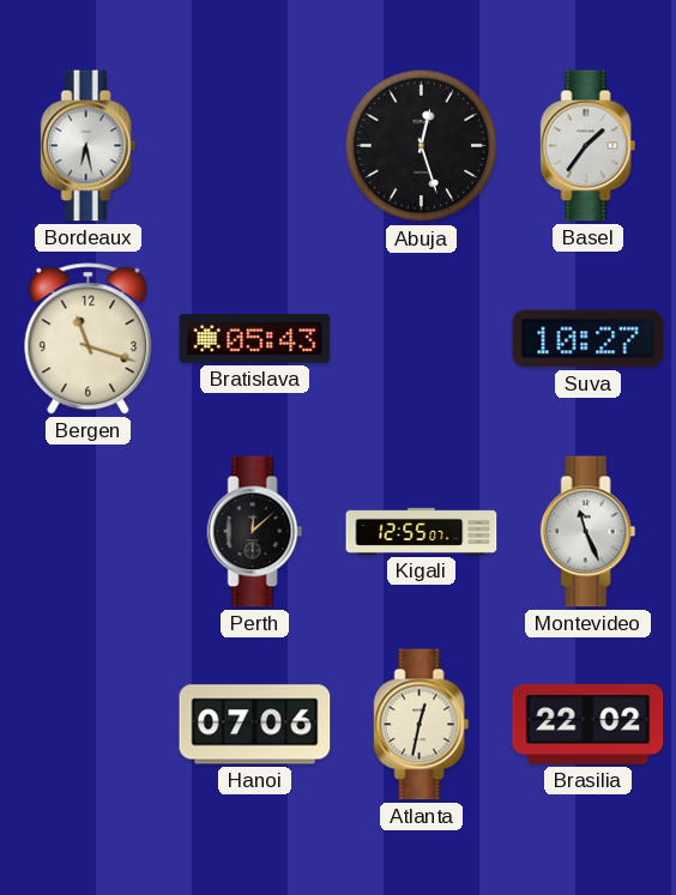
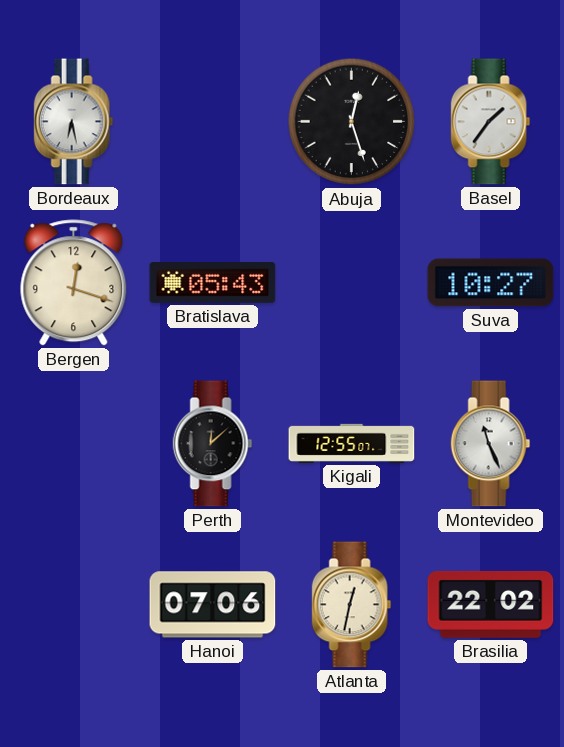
Bergen: 11:18 -> 12:18
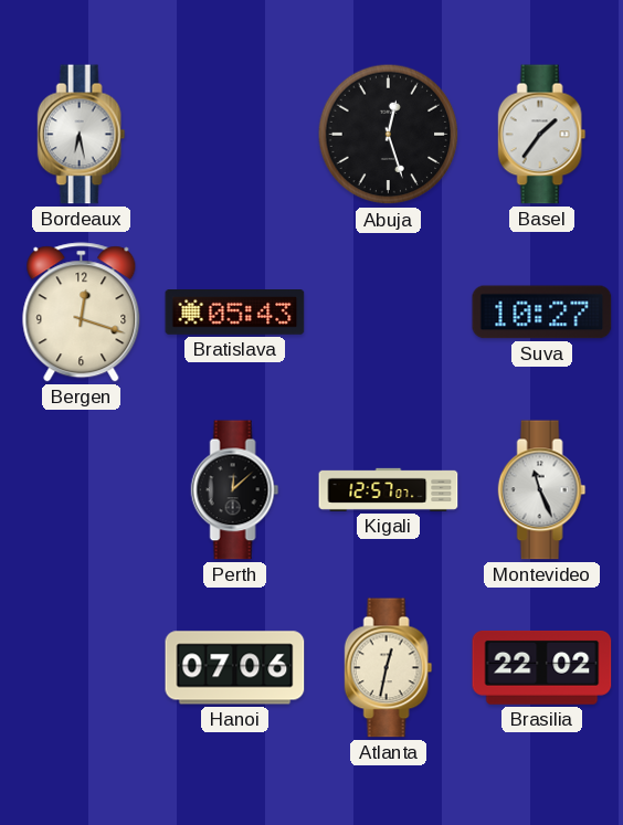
Kigali: 12:55 -> 12:57
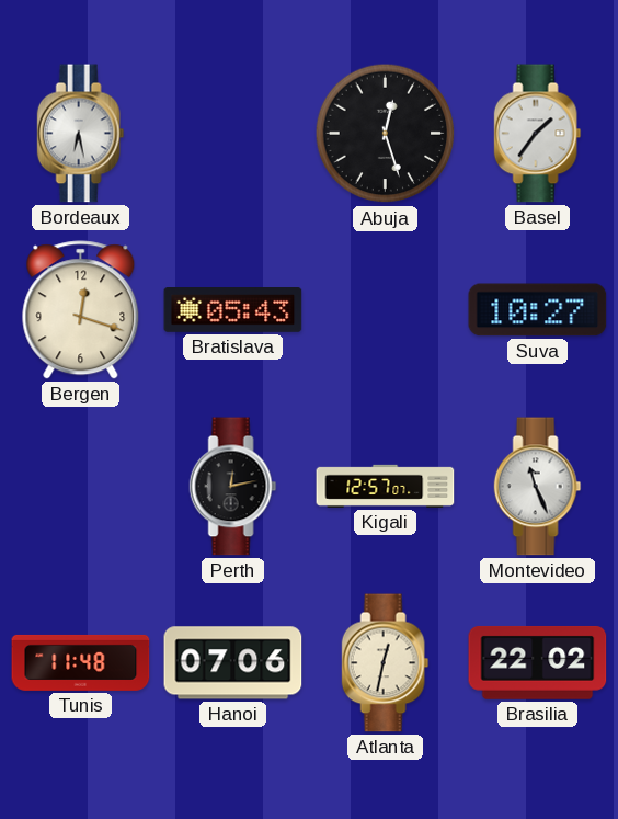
Perth: 12:08 -> 12:13
Tunis: none -> 11:48
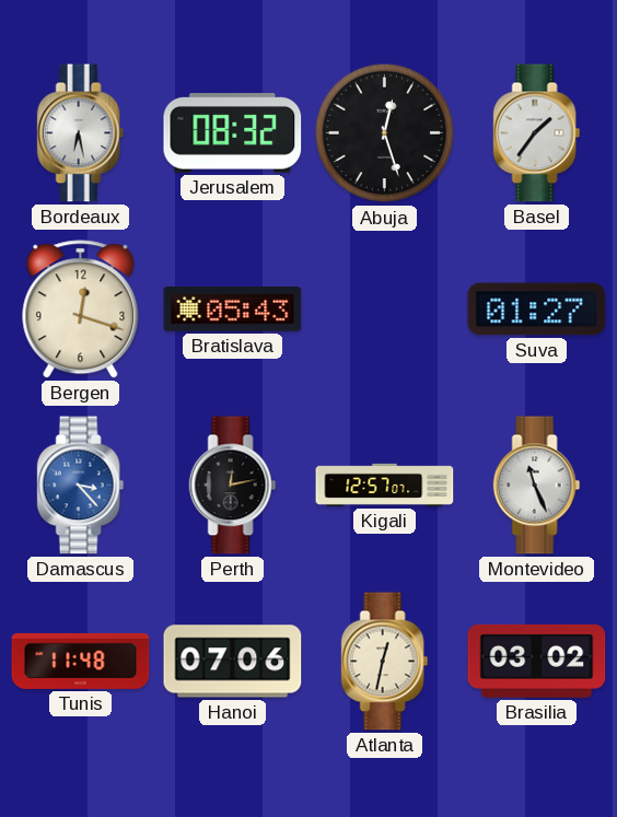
Jerusalem: none -> 08:32
Suva: 10:27 -> 01:27
Damascus: none -> 3:23
Brasilia: 22:02 -> 03:02
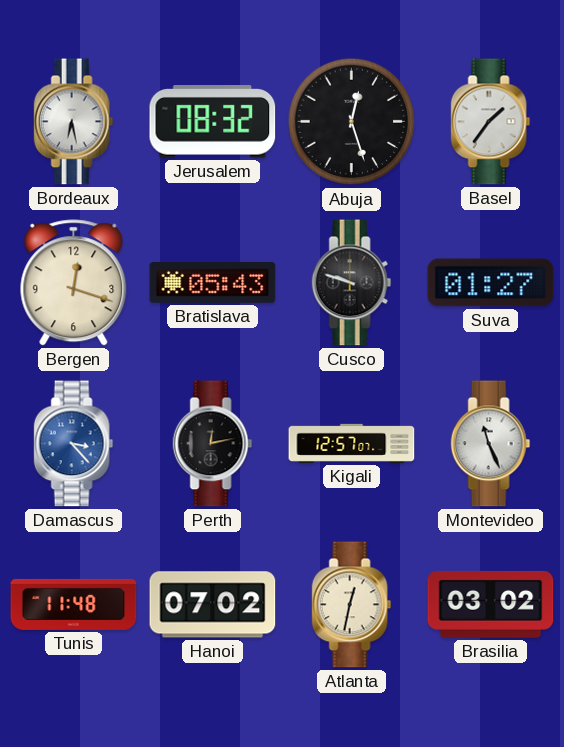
Cusco: none -> 9:48
Hanoi: 07:06 -> 07:02
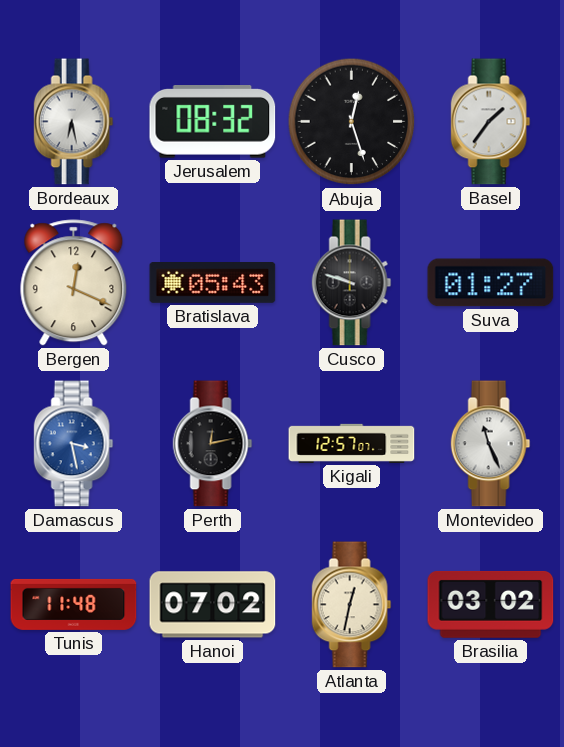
Bergen: 12:18 -> 12:19
Damascus: 3:23 -> 3:28
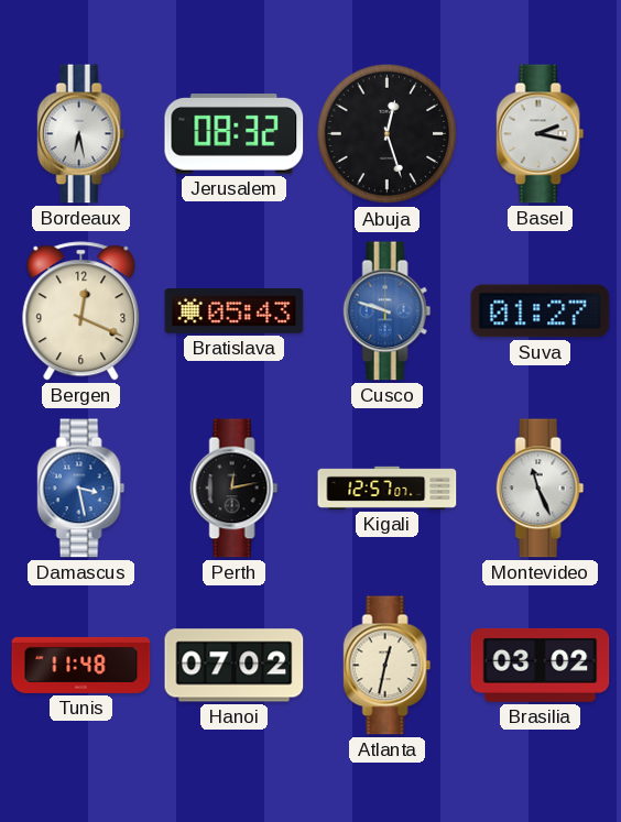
Basel: 1:36 -> 2:17
Cusco dial: black -> blue
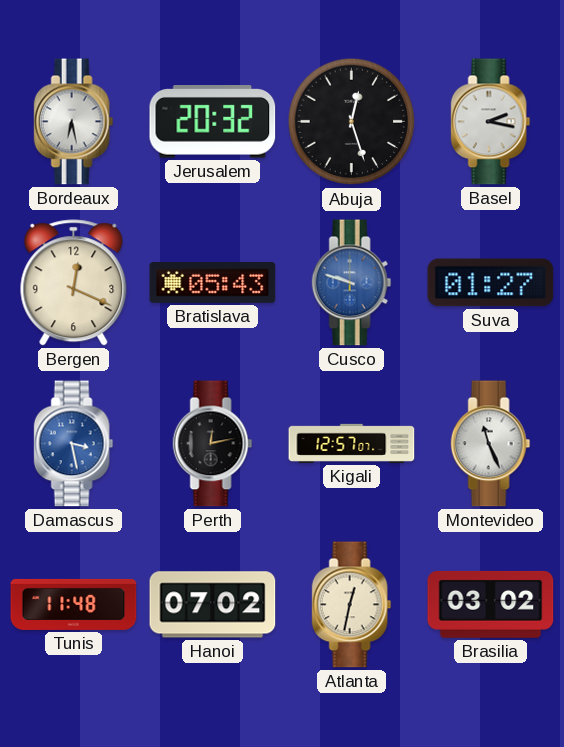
Jerusalem: 08:32 -> 20:32
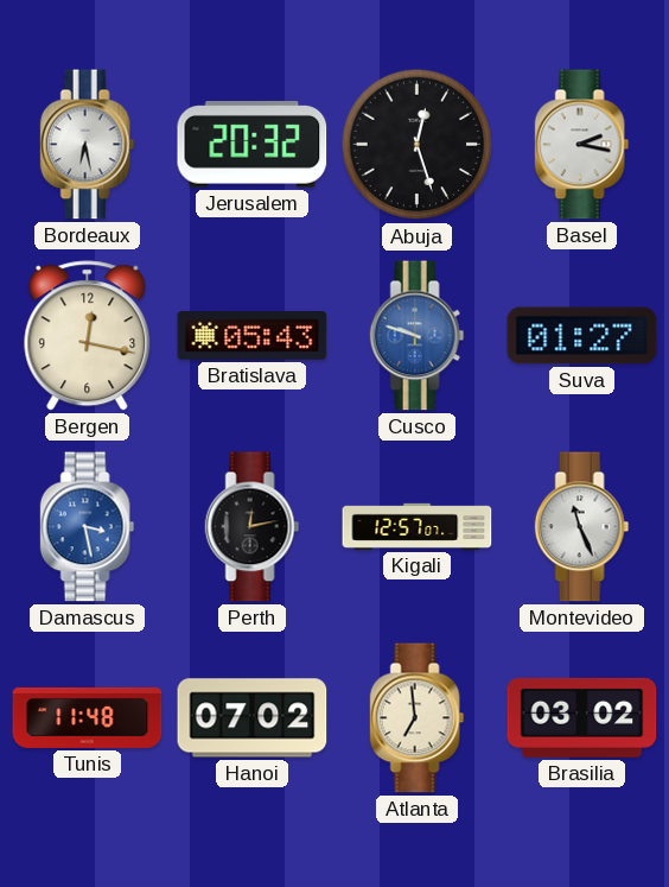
Bergen: 12:19 -> 12:17
Atlanta: 12:32 -> 6:59
